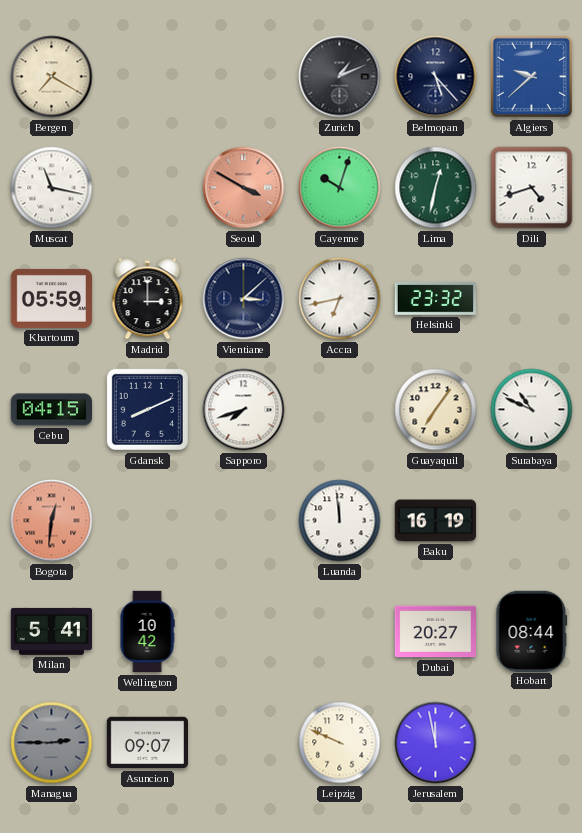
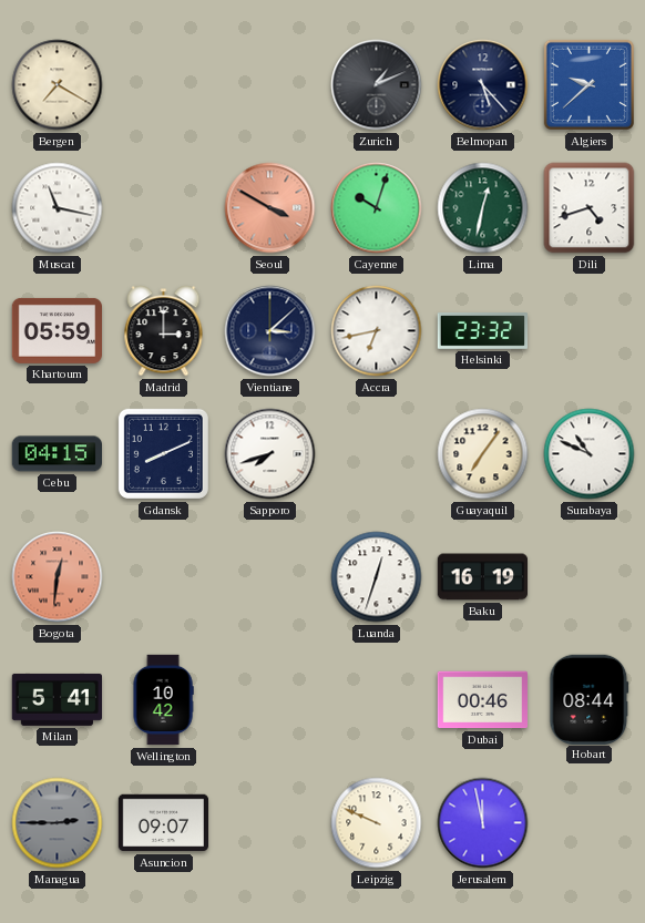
Luanda: 11:59 -> 12:33
Dubai: 20:27 -> 00:46
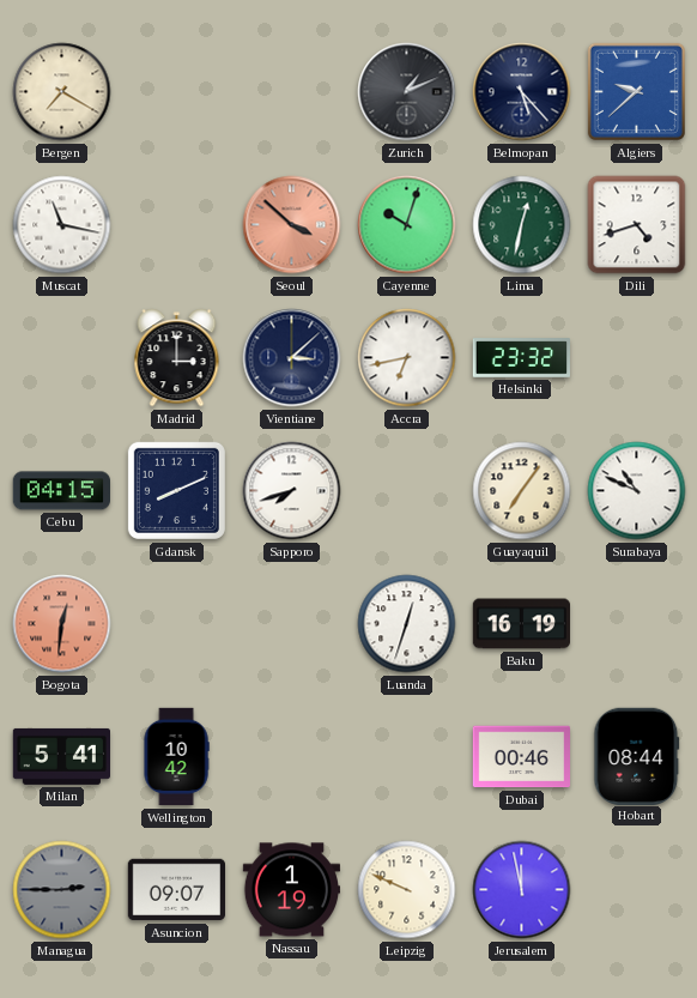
Seoul: 3:50 -> 3:52
Khartoum: 05:59 -> none
Nassau: none -> 1:19
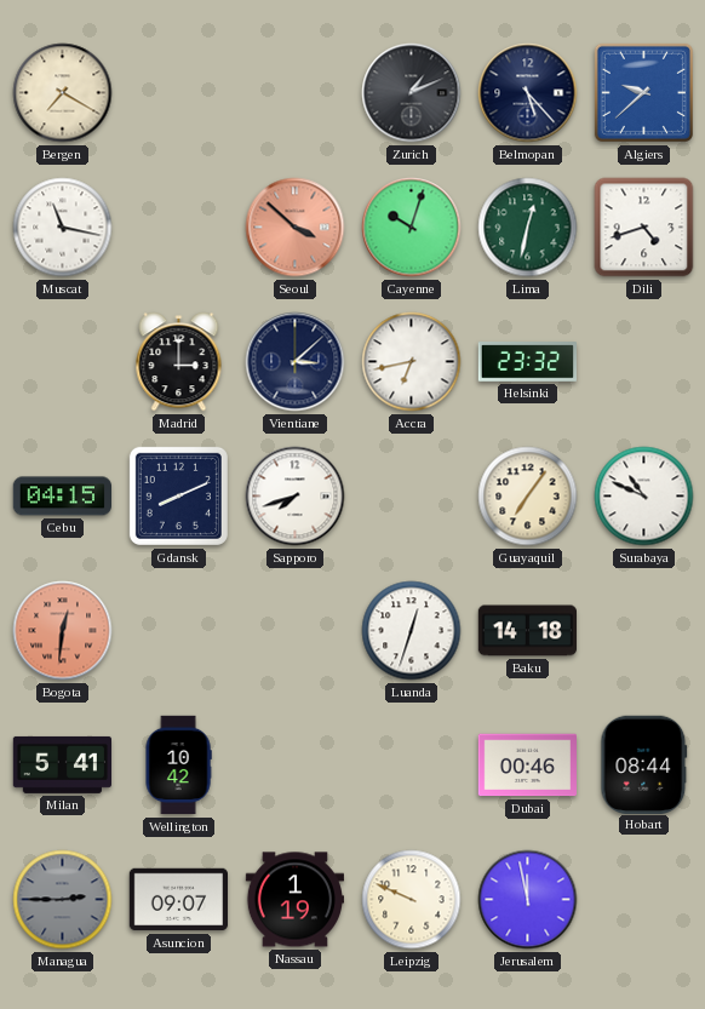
Baku: 16:19 -> 14:18
